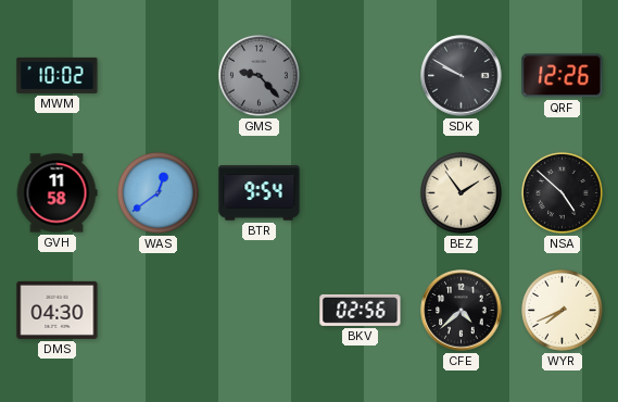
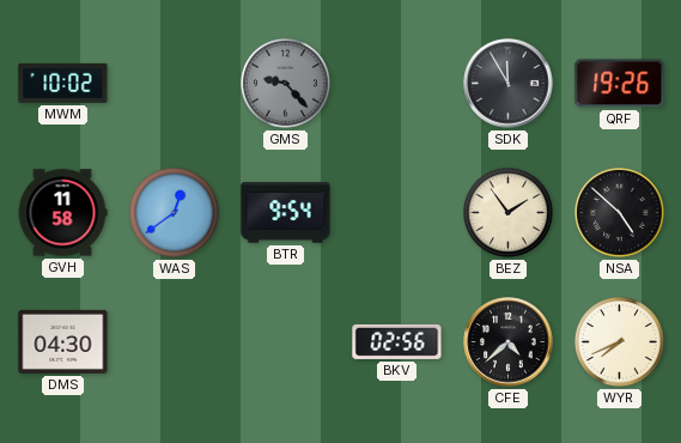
SDK: 9:50 -> 11:55
QRF: 12:26 -> 19:26
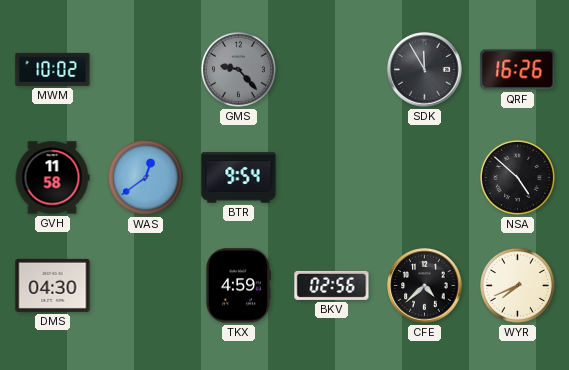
QRF: 19:26 -> 16:26
BEZ: 1:54 -> none
TKX: none -> 4:59
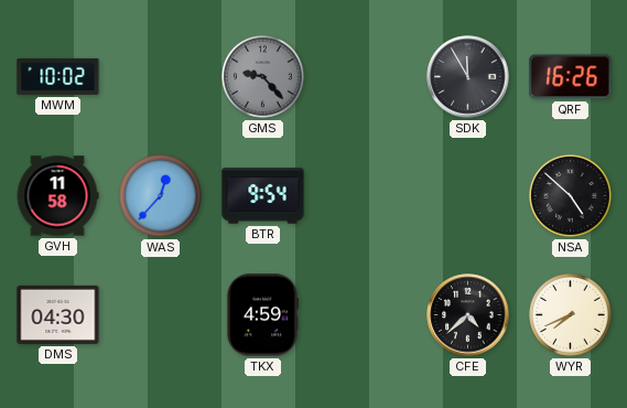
WAS: 12:39 -> 12:37
BKV: 02:56 -> none
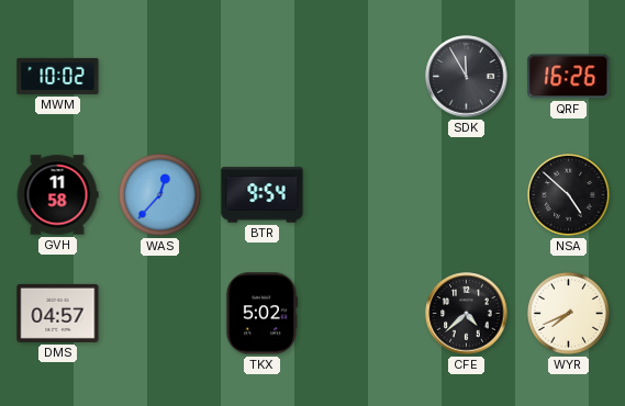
GMS: 9:23 -> none
DMS: 04:30 -> 04:57
TKX: 4:59 -> 5:02
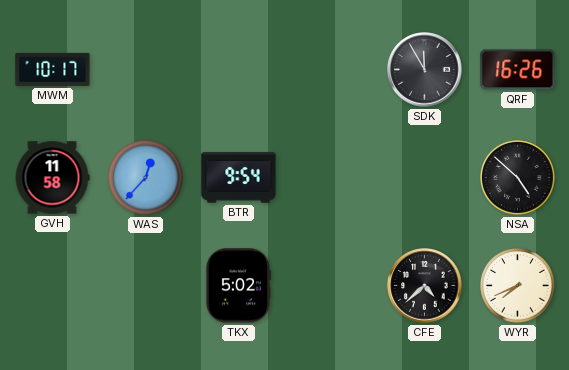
MWM: 10:02 -> 10:17
DMS: 04:57 -> none
